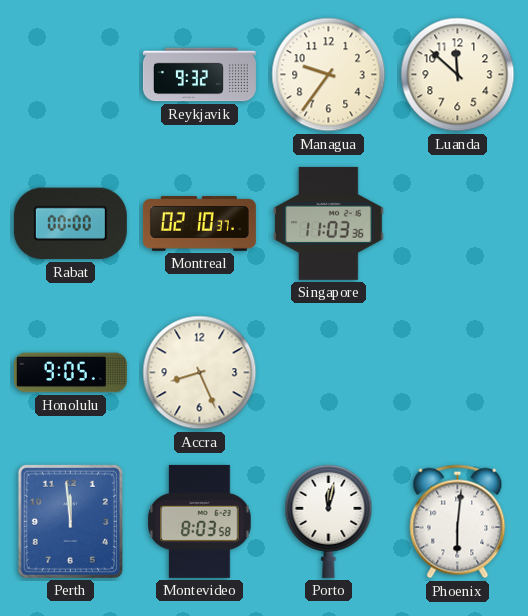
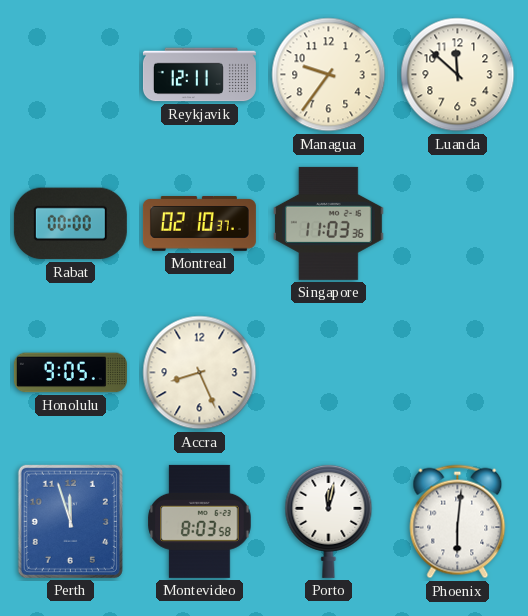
Reykjavik: 9:32 -> 12:11
Perth: 11:59 -> 11:57
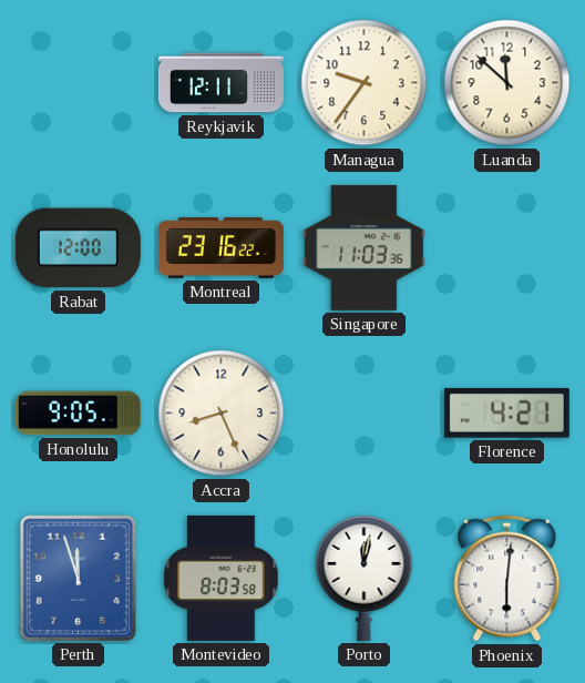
Rabat: 00:00 -> 12:00
Montreal: 02:10 -> 23:16
Florence: none -> 4:21
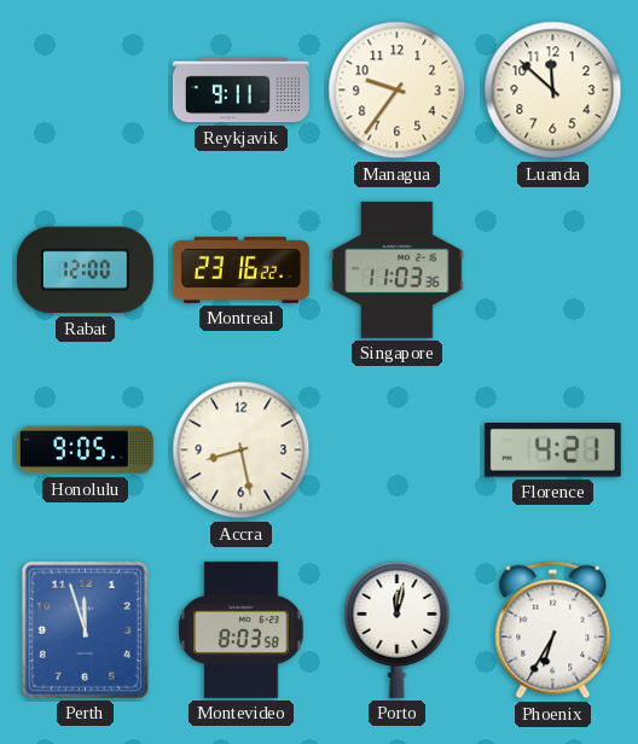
Reykjavik: 12:11 -> 9:11
Accra: 8:26 -> 8:28
Phoenix: 6:01 -> 6:35
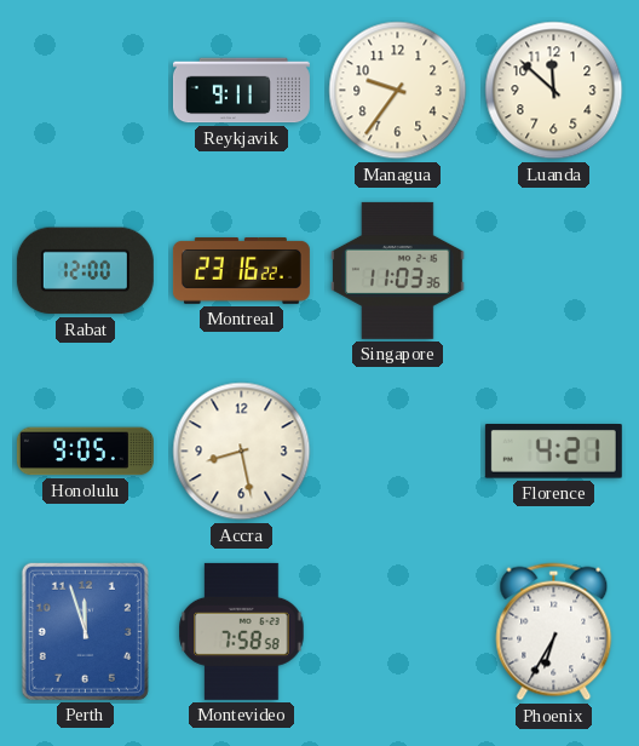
Montevideo: 8:03 -> 7:58
Porto: 12:02 -> none
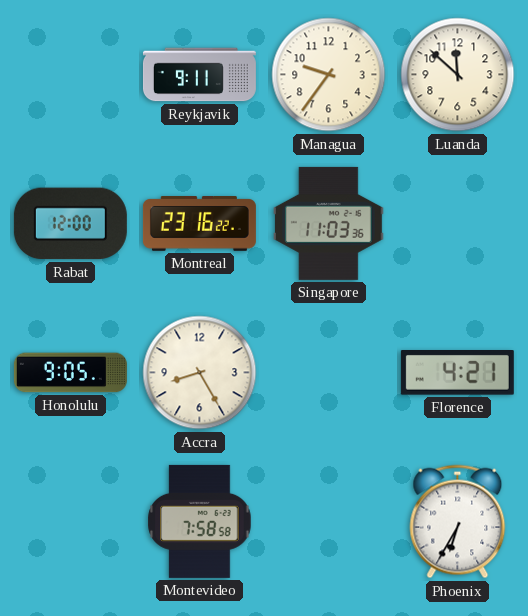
Accra: 8:28 -> 8:25
Perth: 11:57 -> none
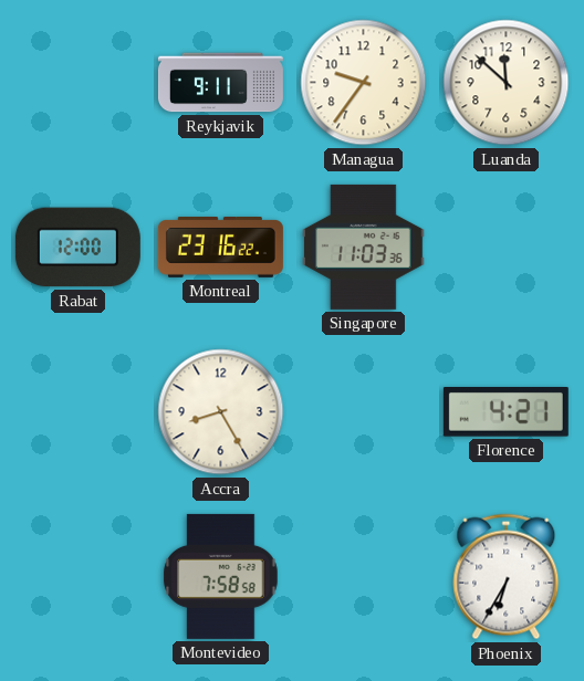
Honolulu: 9:05 -> none
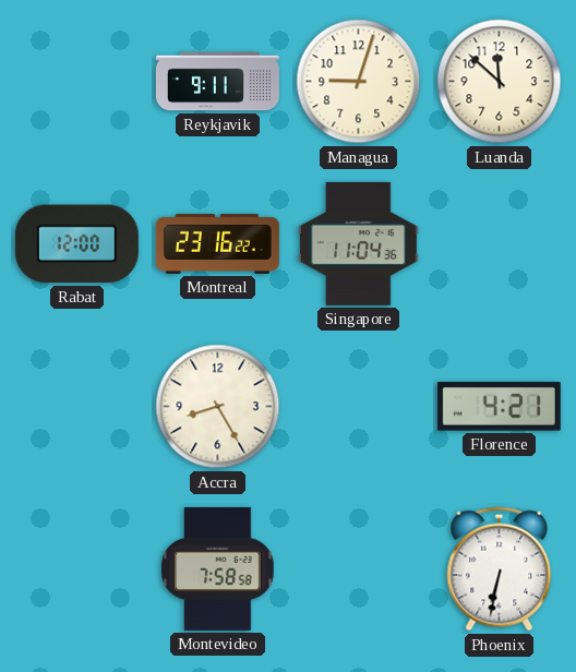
Managua: 9:36 -> 9:03
Singapore: 11:03 -> 11:04
Phoenix: 6:35 -> 6:32
